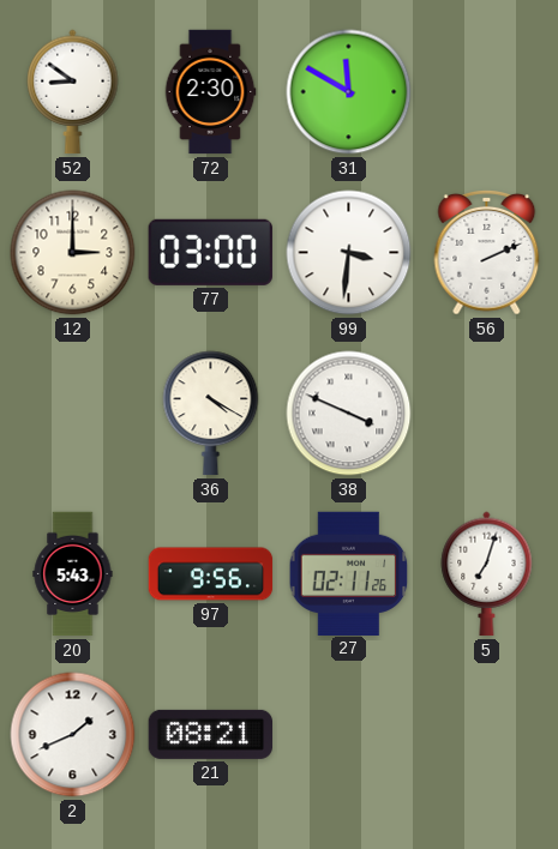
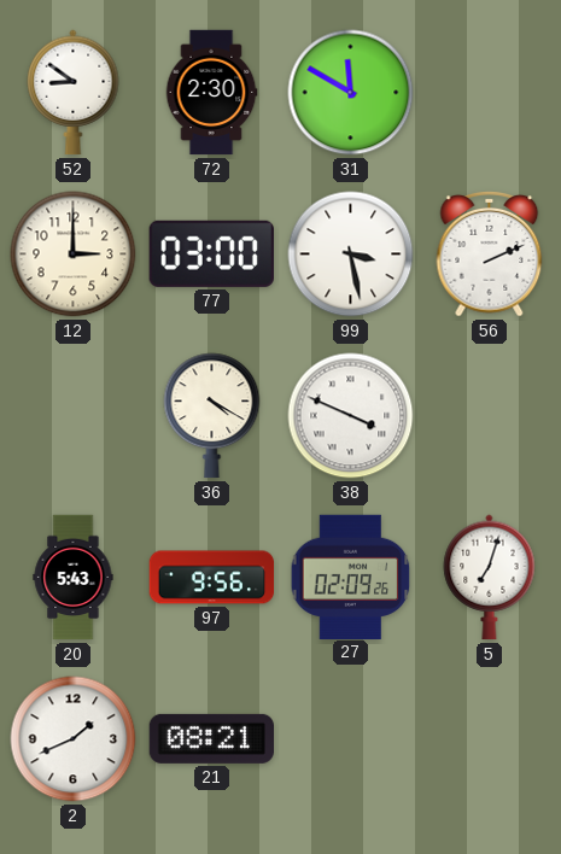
99: 3:31 -> 3:28
27: 02:11 -> 02:09
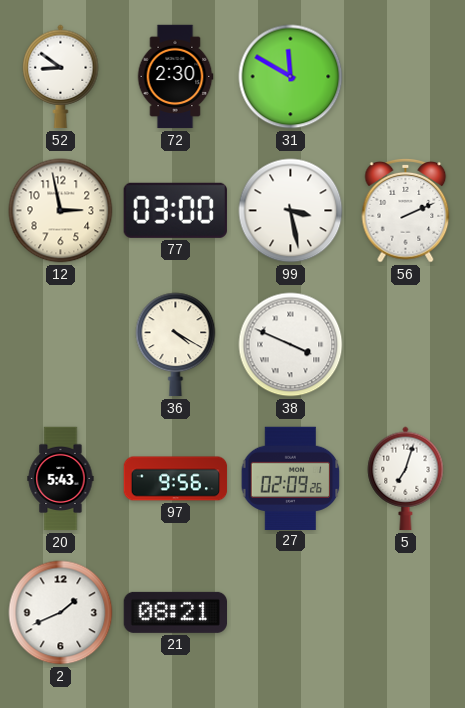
12: 3:00 -> 2:58
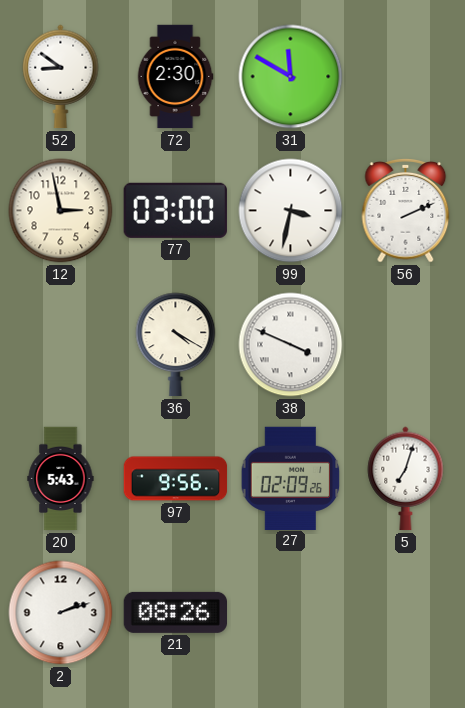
99: 3:28 -> 3:32
2: 1:41 -> 2:12
21: 08:21 -> 08:26
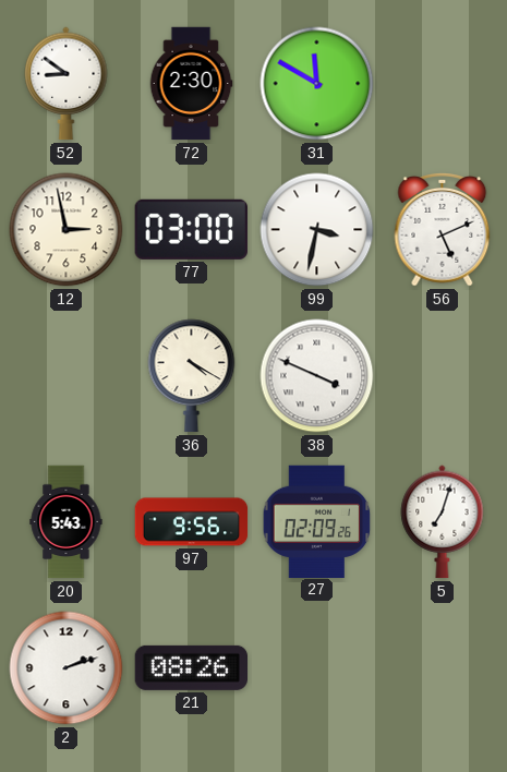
56: 2:11 -> 5:11
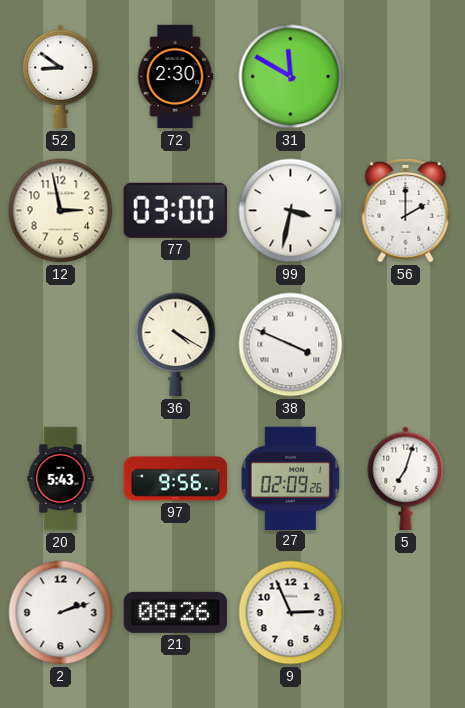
56: 5:11 -> 2:00
9: none -> 2:56
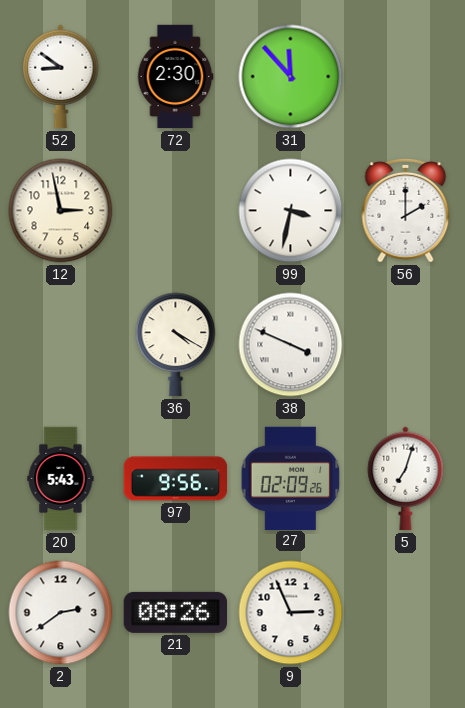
31: 11:50 -> 11:53
77: 03:00 -> none
2: 2:12 -> 2:39
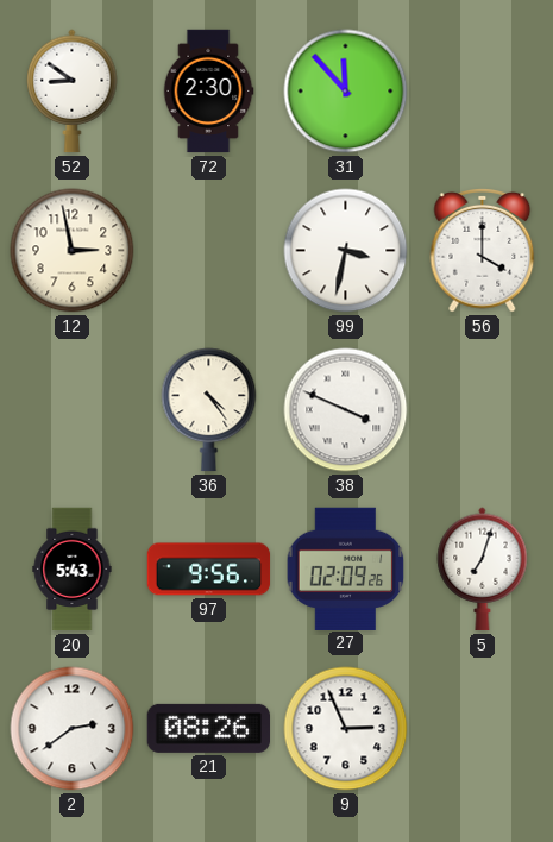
56: 2:00 -> 4:00
36: 4:20 -> 4:24
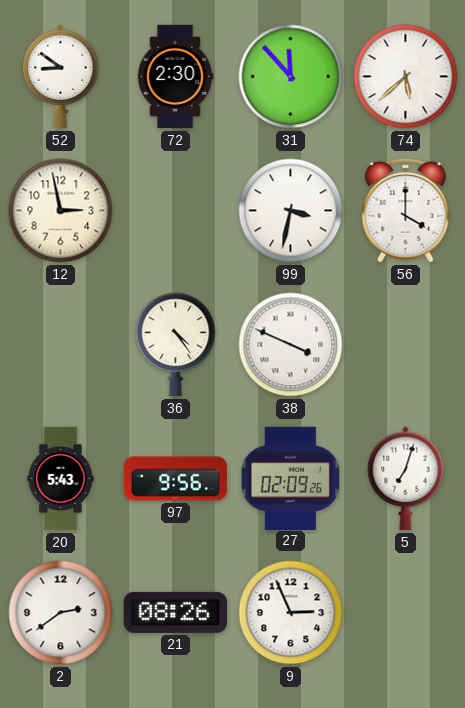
74: none -> 5:38
